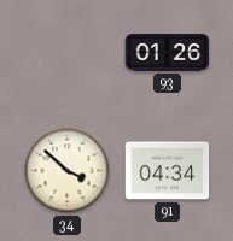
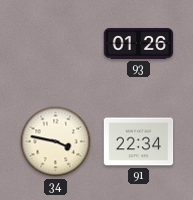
34: 3:52 -> 3:47
91: 04:34 -> 22:34
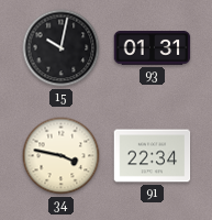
15: none -> 10:02
93: 01:26 -> 01:31
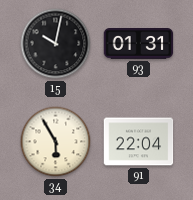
34: 3:47 -> 5:55
91: 22:34 -> 22:04
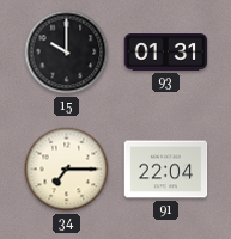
15: 10:02 -> 10:00
34: 5:55 -> 7:15
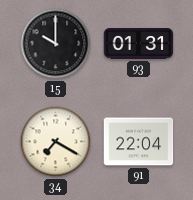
34: 7:15 -> 7:20
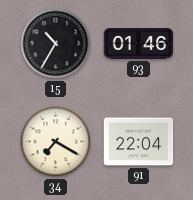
15: 10:00 -> 10:35
93: 01:31 -> 01:46
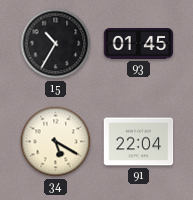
93: 01:46 -> 01:45
34: 7:20 -> 5:20
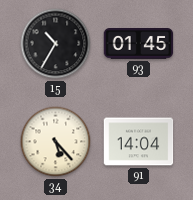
34: 5:20 -> 5:23
91: 22:04 -> 14:04
